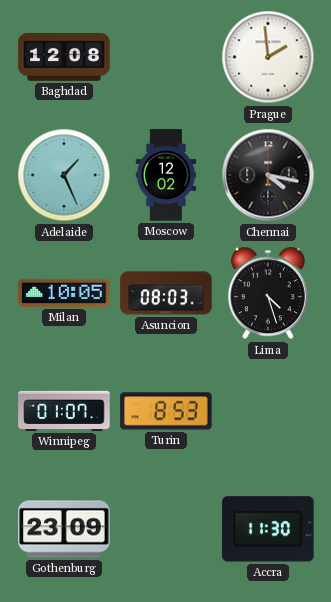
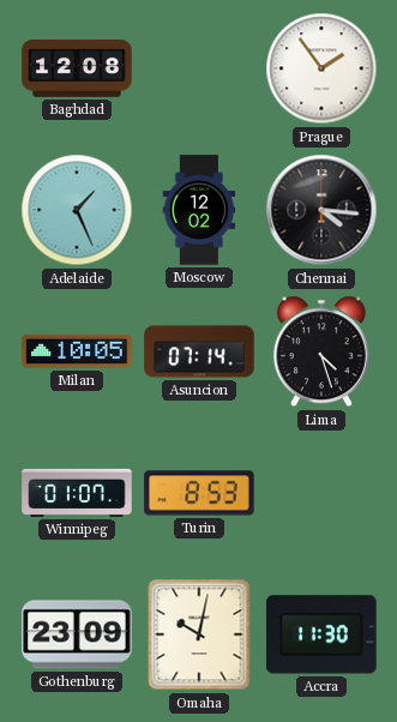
Prague: 1:59 -> 1:54
Chennai: 4:17 -> 4:16
Asuncion: 08:03 -> 07:14
Omaha: none -> 10:02
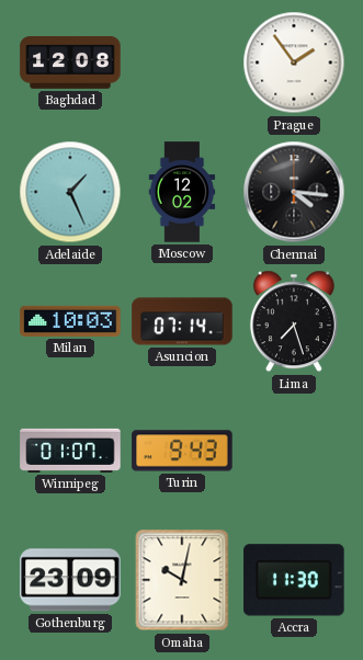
Milan: 10:05 -> 10:03
Lima: 4:27 -> 7:27
Turin: 8:53 -> 9:43
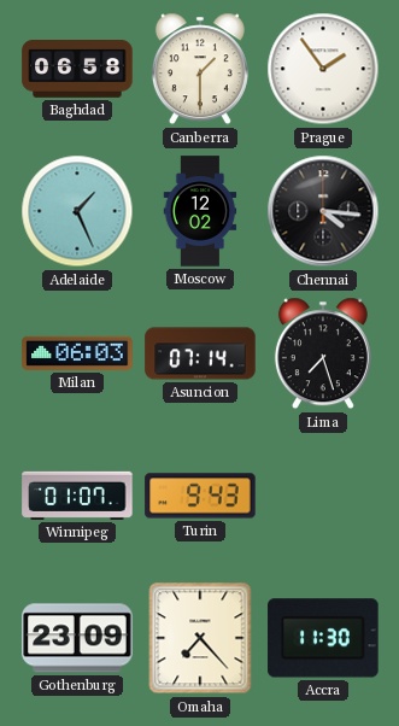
Baghdad: 12:08 -> 06:58
Canberra: none -> 1:30
Milan: 10:03 -> 06:03
Omaha: 10:02 -> 7:23
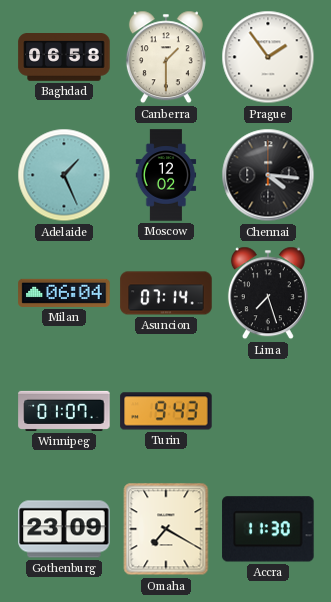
Milan: 06:03 -> 06:04
Omaha: 7:23 -> 7:20
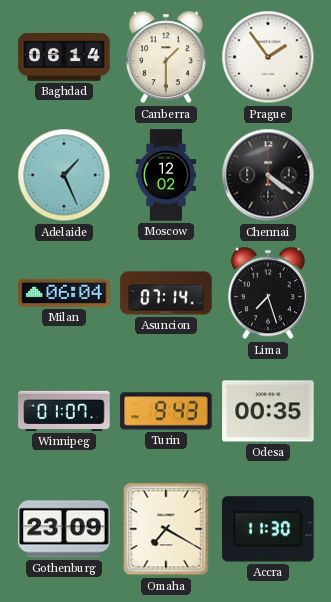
Baghdad: 06:58 -> 06:14
Chennai: 4:16 -> 4:21
Odesa: none -> 00:35
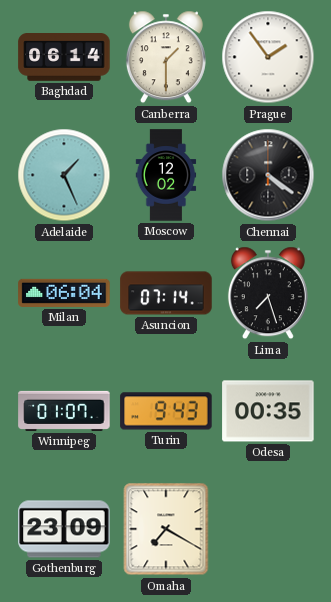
Accra: 11:30 -> none
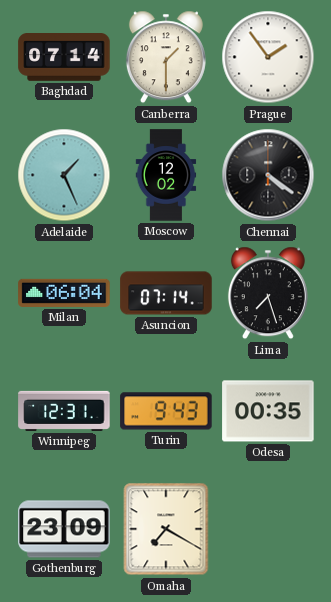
Baghdad: 06:14 -> 07:14
Winnipeg: 01:07 -> 12:31
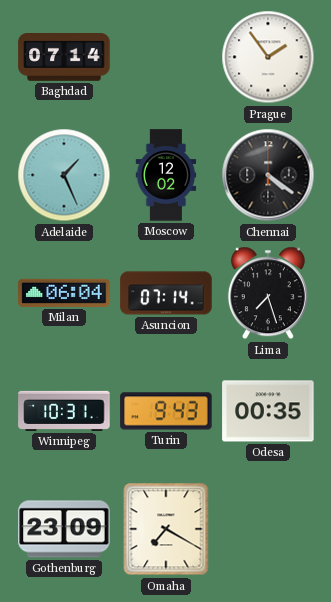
Canberra: 1:30 -> none
Winnipeg: 12:31 -> 10:31
